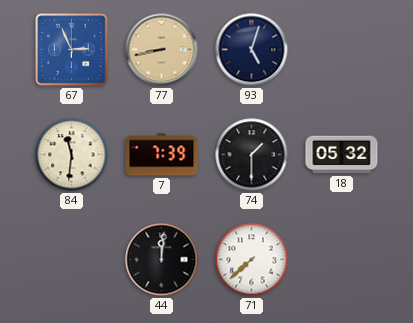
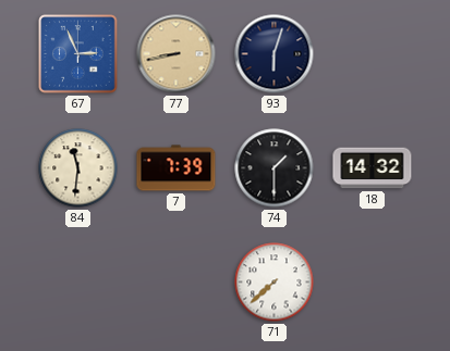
93: 5:03 -> 6:03
18: 05:32 -> 14:32
44: 12:01 -> none
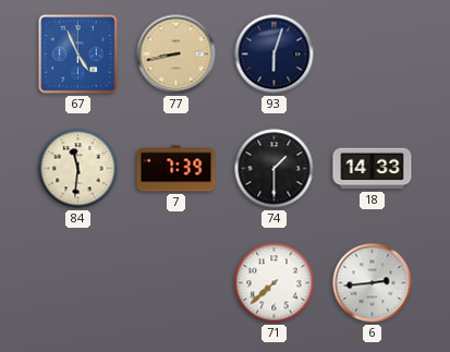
67: 2:56 -> 4:56
18: 14:32 -> 14:33
6: none -> 2:44
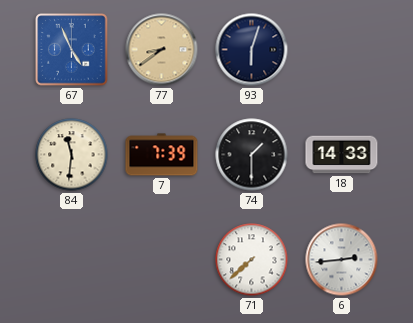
77: 8:43 -> 8:39
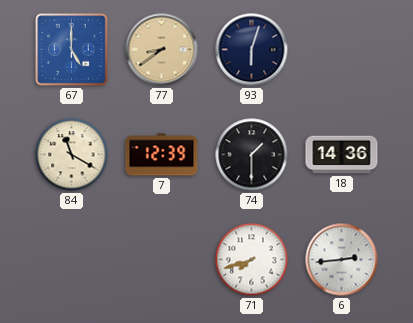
67: 4:56 -> 5:00
84: 11:31 -> 11:20
7: 7:39 -> 12:39
18: 14:33 -> 14:36
71: 7:38 -> 7:42
